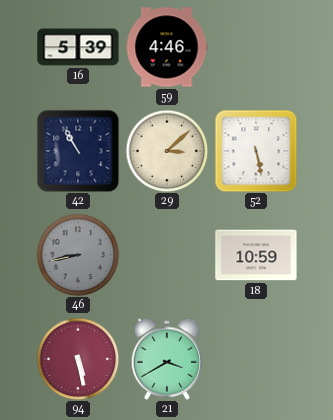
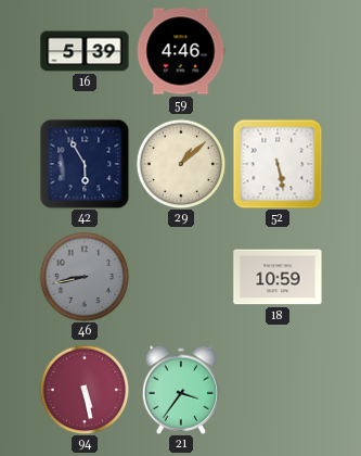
42: 10:55 -> 5:55
29: 3:08 -> 1:08
21: 3:40 -> 3:36
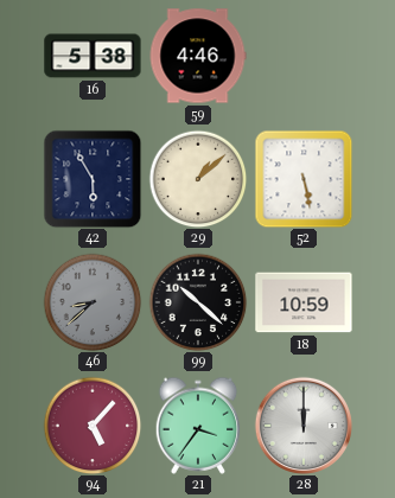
16: 5:39 -> 5:38
46: 8:43 -> 8:38
99: none -> 10:22
94: 5:28 -> 5:07
28: none -> 12:00
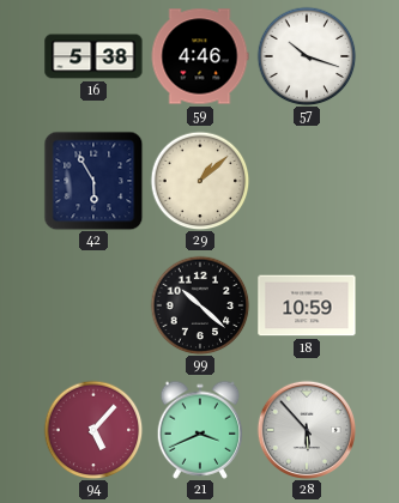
57: none -> 10:18
52: 5:28 -> none
46: 8:38 -> none
21: 3:36 -> 3:41
28: 12:00 -> 5:53
